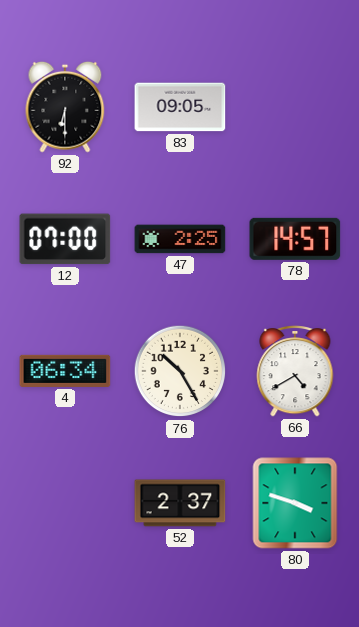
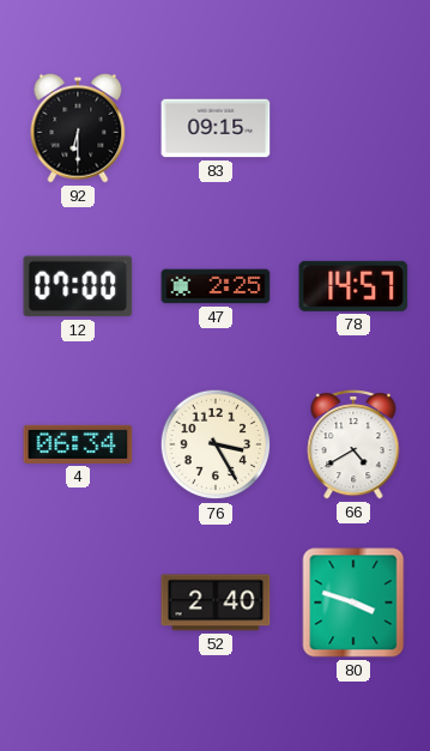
83: 09:05 -> 09:15
76: 10:25 -> 3:25
52: 2:37 -> 2:40
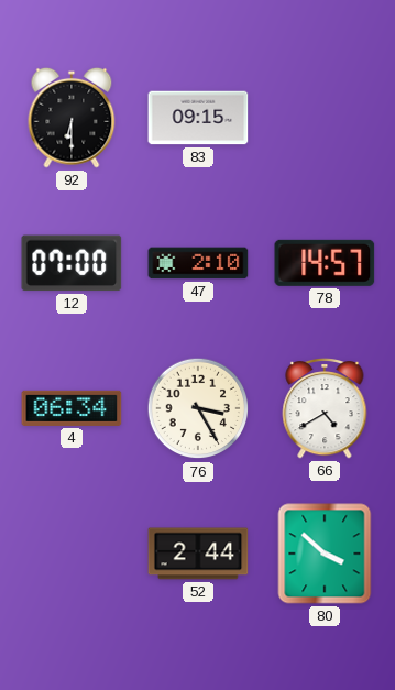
47: 2:25 -> 2:10
52: 2:40 -> 2:44
80: 3:48 -> 3:52
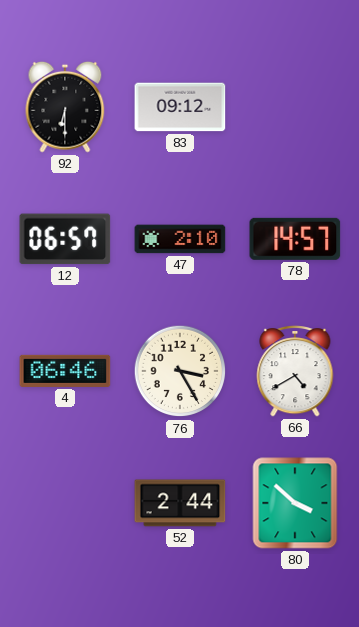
83: 09:15 -> 09:12
12: 07:00 -> 06:57
4: 06:34 -> 06:46
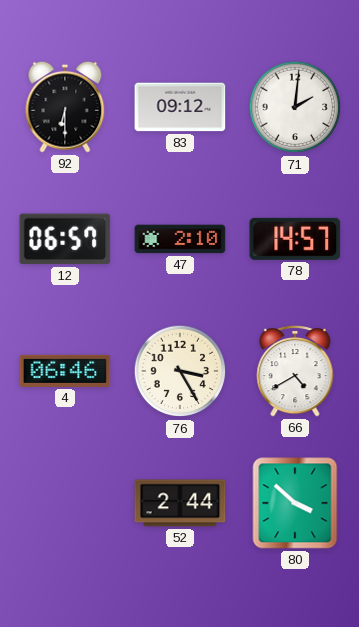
71: none -> 2:01
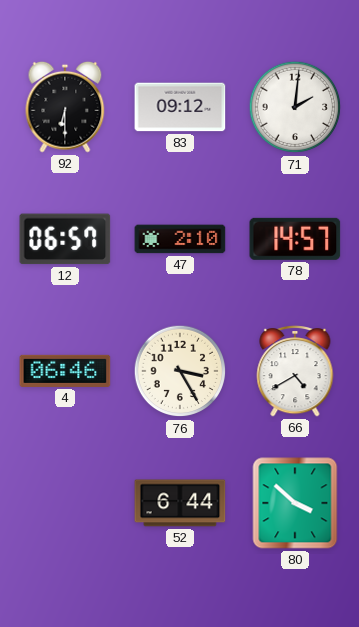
52: 2:44 -> 6:44
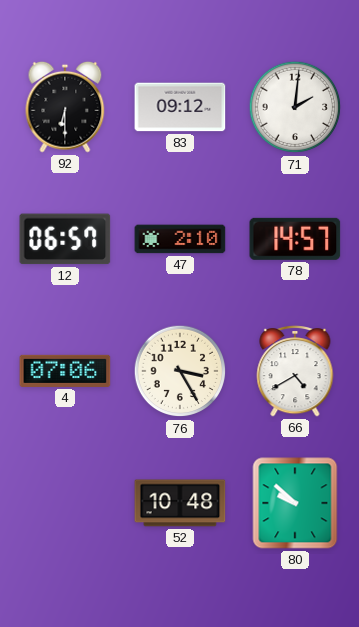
4: 06:46 -> 07:06
52: 6:44 -> 10:48
80: 3:52 -> 9:52
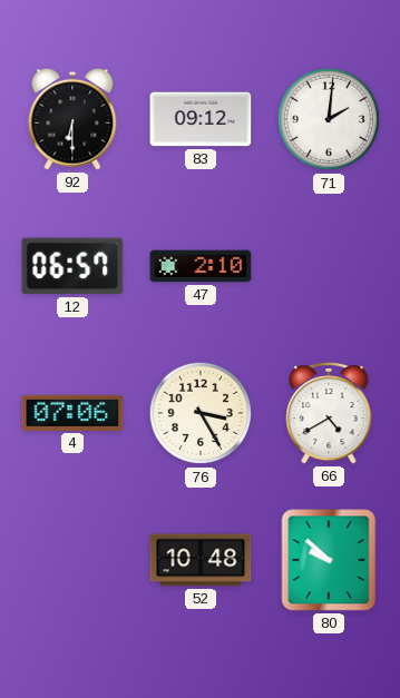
78: 14:57 -> none
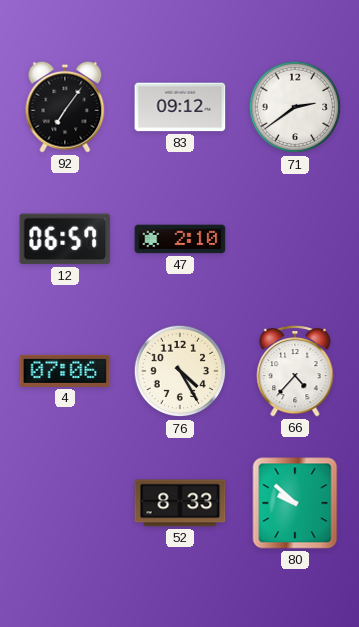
92: 6:30 -> 7:06
71: 2:01 -> 2:39
76: 3:25 -> 4:25
66: 4:40 -> 4:37
52: 10:48 -> 8:33
